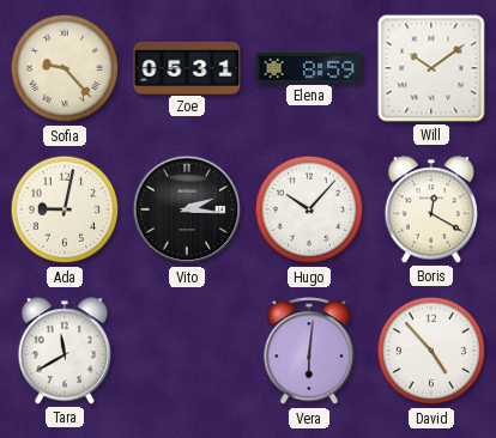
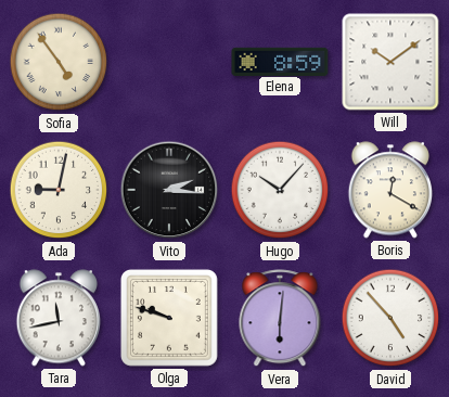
Sofia: 9:23 -> 4:54
Zoe: 05:31 -> none
Tara: 11:40 -> 11:43
Olga: none -> 9:48
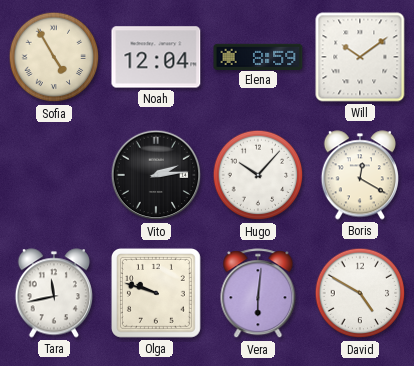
Sofia: 4:54 -> 4:55
Noah: none -> 12:04
Ada: 9:02 -> none
Vito: 2:16 -> 2:14
David: 4:53 -> 4:50
